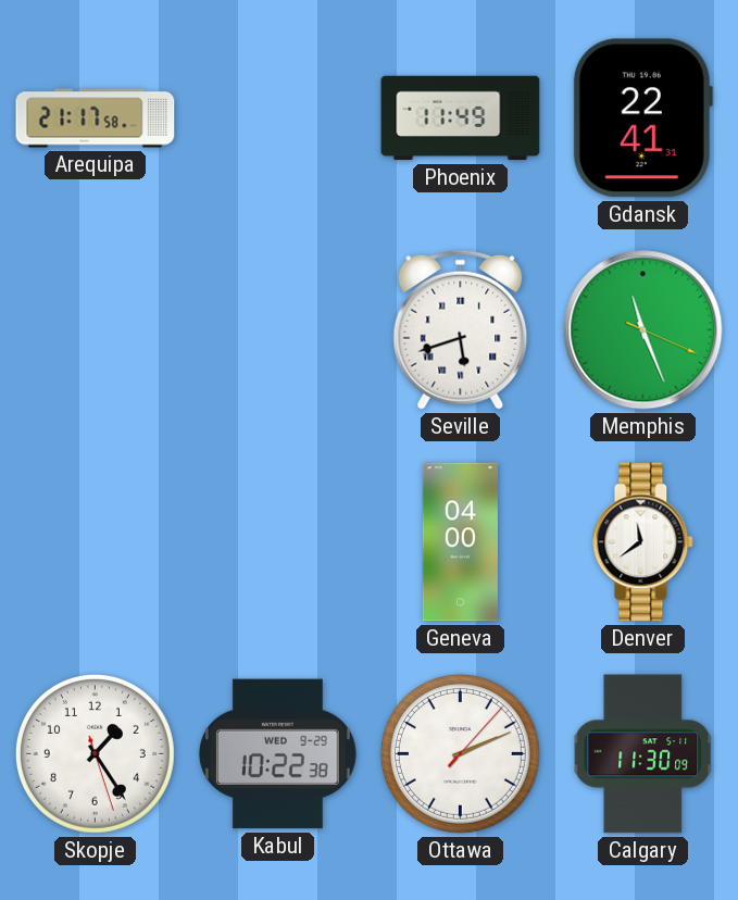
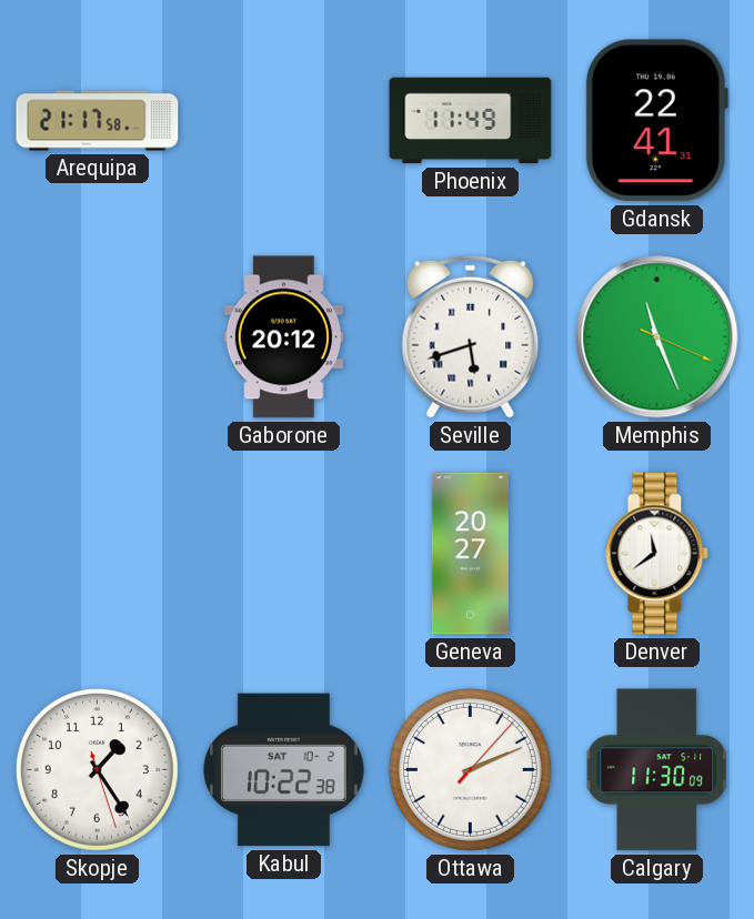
Gaborone: none -> 20:12
Geneva: 04:00 -> 20:27
Kabul date: WED 9-29 -> SAT 10-2
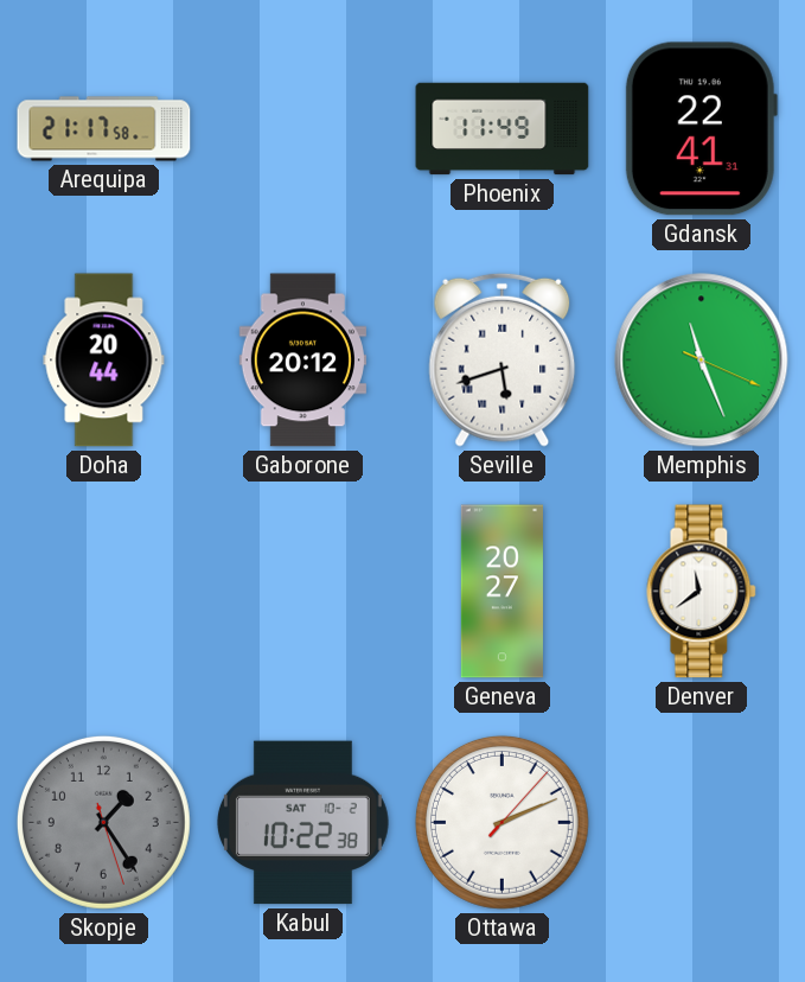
Doha: none -> 20:44
Skopje dial: white -> grey
Calgary: 11:30 -> none
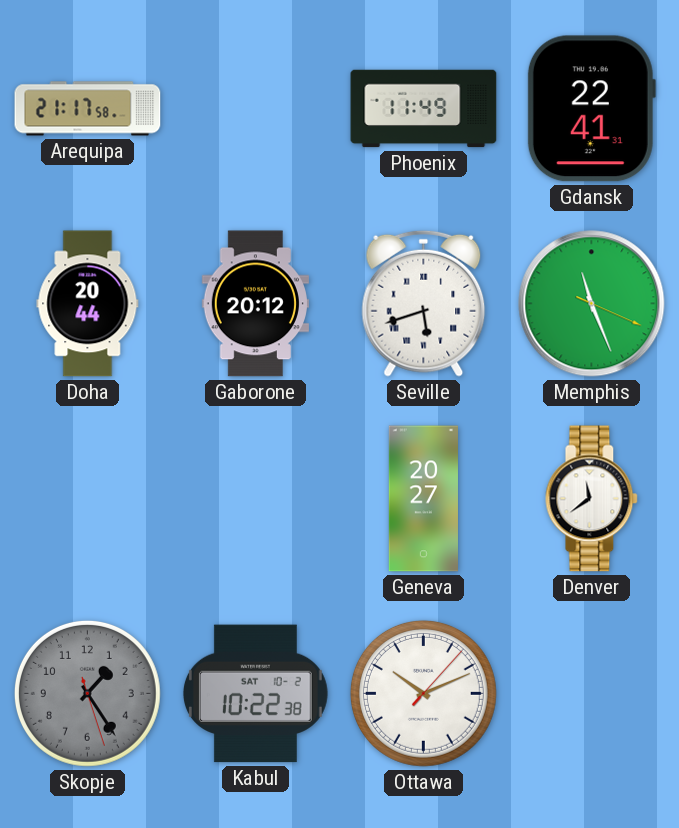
Ottawa: 2:11 -> 10:11
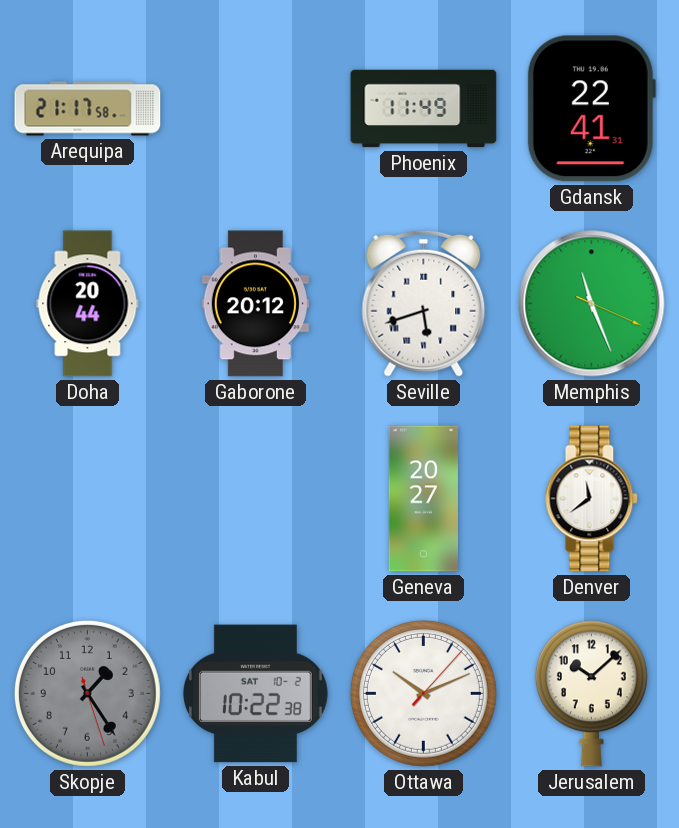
Jerusalem: none -> 10:08
